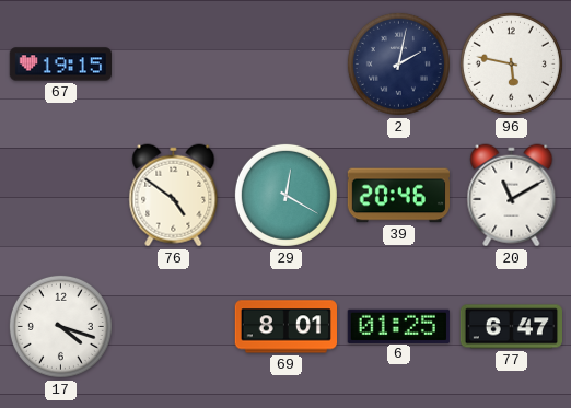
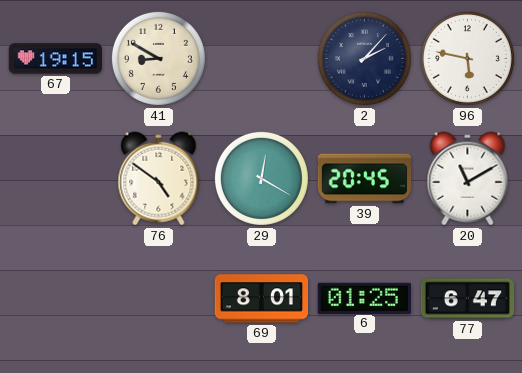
41: none -> 8:50
2: 2:02 -> 2:07
39: 20:46 -> 20:45
17: 4:18 -> none
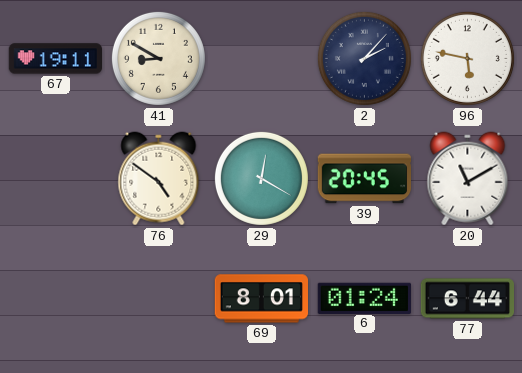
67: 19:15 -> 19:11
6: 01:25 -> 01:24
77: 6:47 -> 6:44
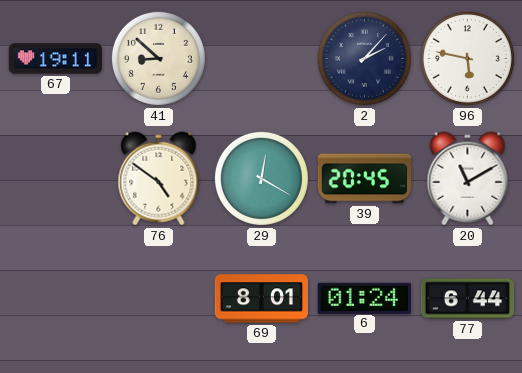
41: 8:50 -> 8:52
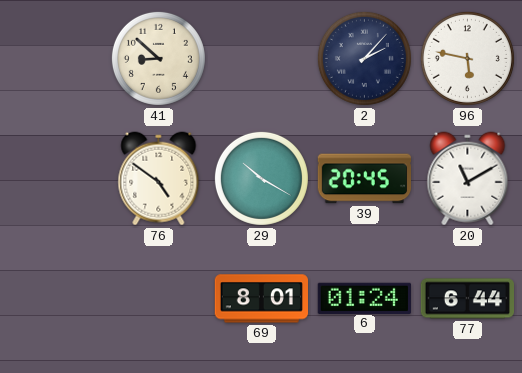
67: 19:11 -> none
29: 12:20 -> 10:20
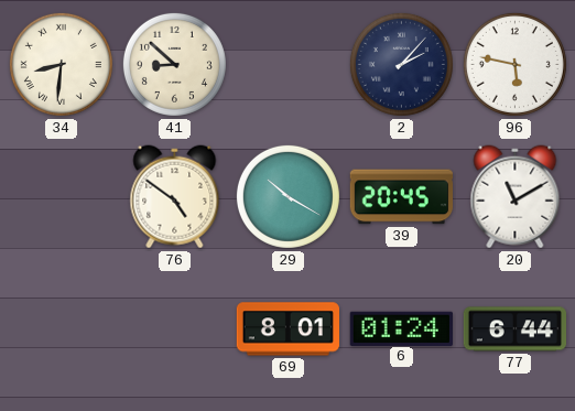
34: none -> 8:31
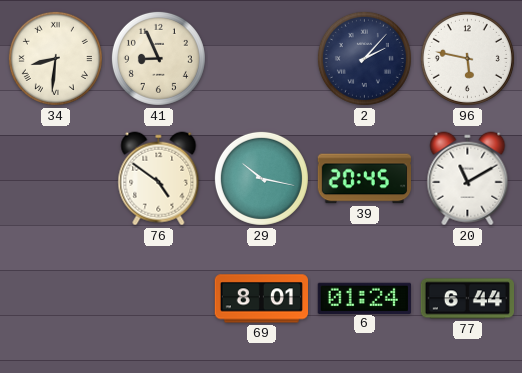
41: 8:52 -> 8:56
29: 10:20 -> 10:17
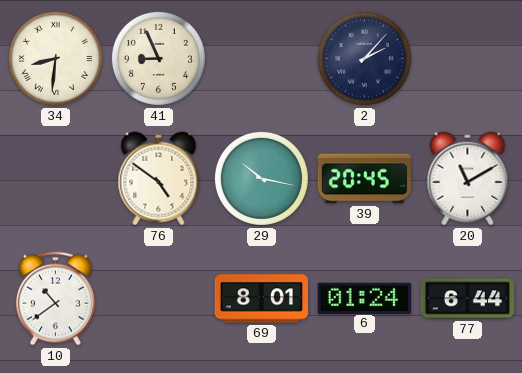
96: 5:47 -> none
10: none -> 10:39
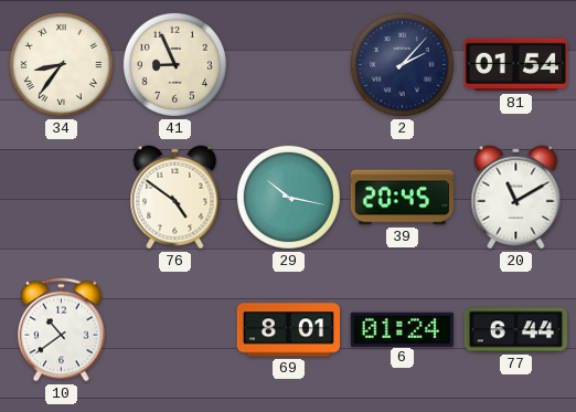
34: 8:31 -> 8:36
81: none -> 01:54
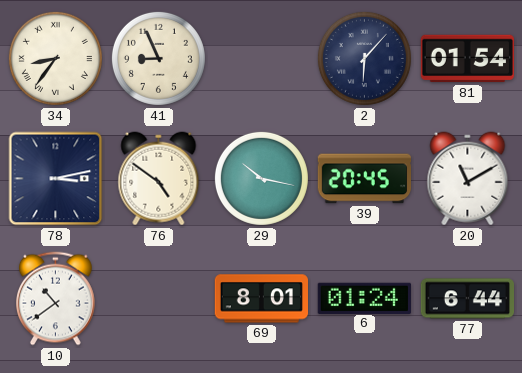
2: 2:07 -> 6:07
78: none -> 3:13
